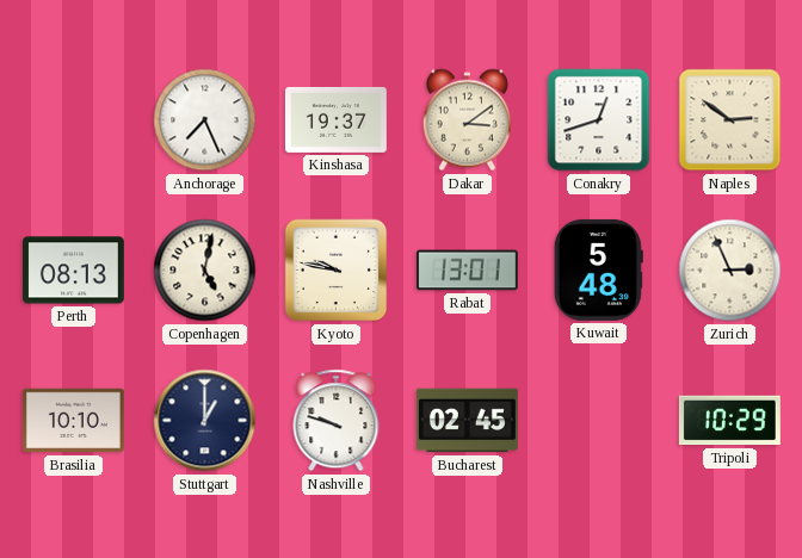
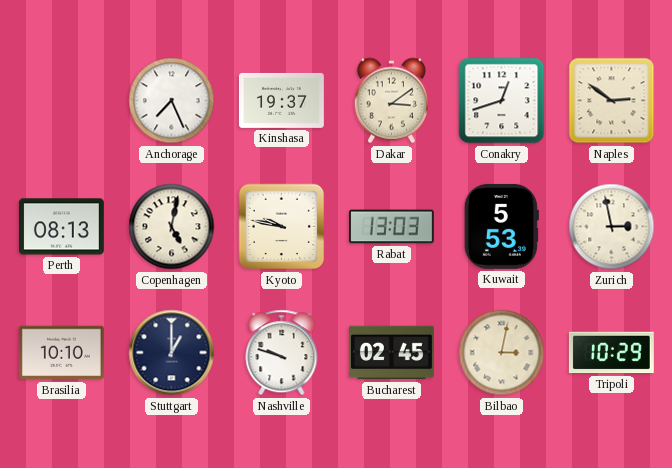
Rabat: 13:01 -> 13:03
Kuwait: 5:48 -> 5:53
Zurich: 2:56 -> 2:58
Bilbao: none -> 3:02
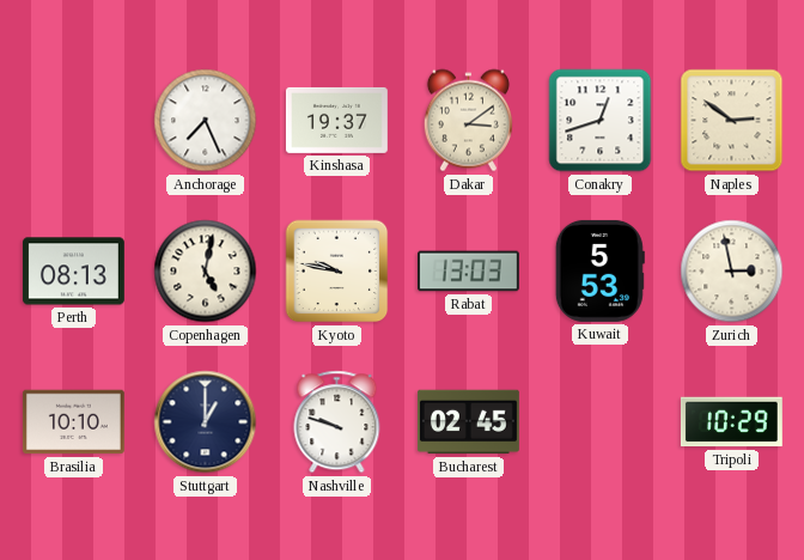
Bilbao: 3:02 -> none
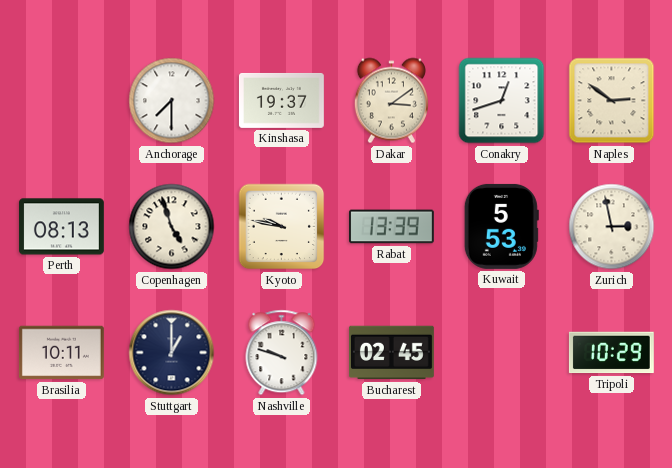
Anchorage: 7:26 -> 7:30
Copenhagen: 5:02 -> 4:57
Rabat: 13:03 -> 13:39
Brasilia: 10:10 -> 10:11
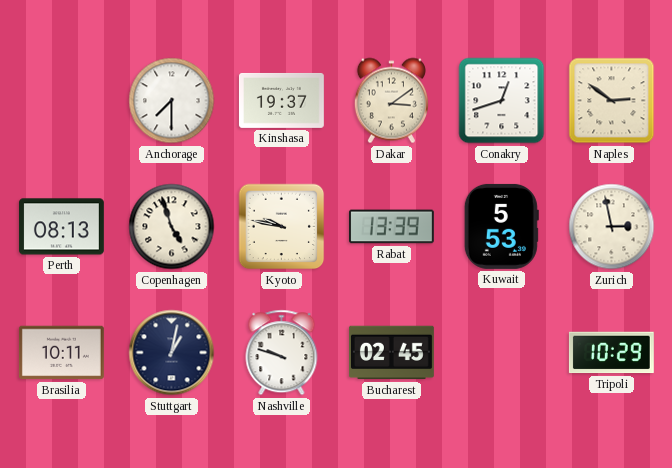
Stuttgart: 1:00 -> 1:02
